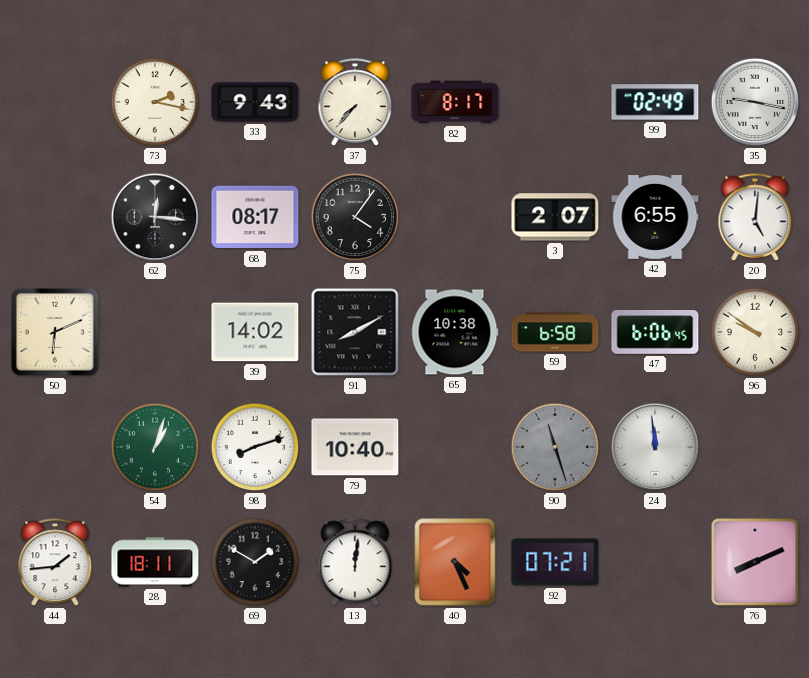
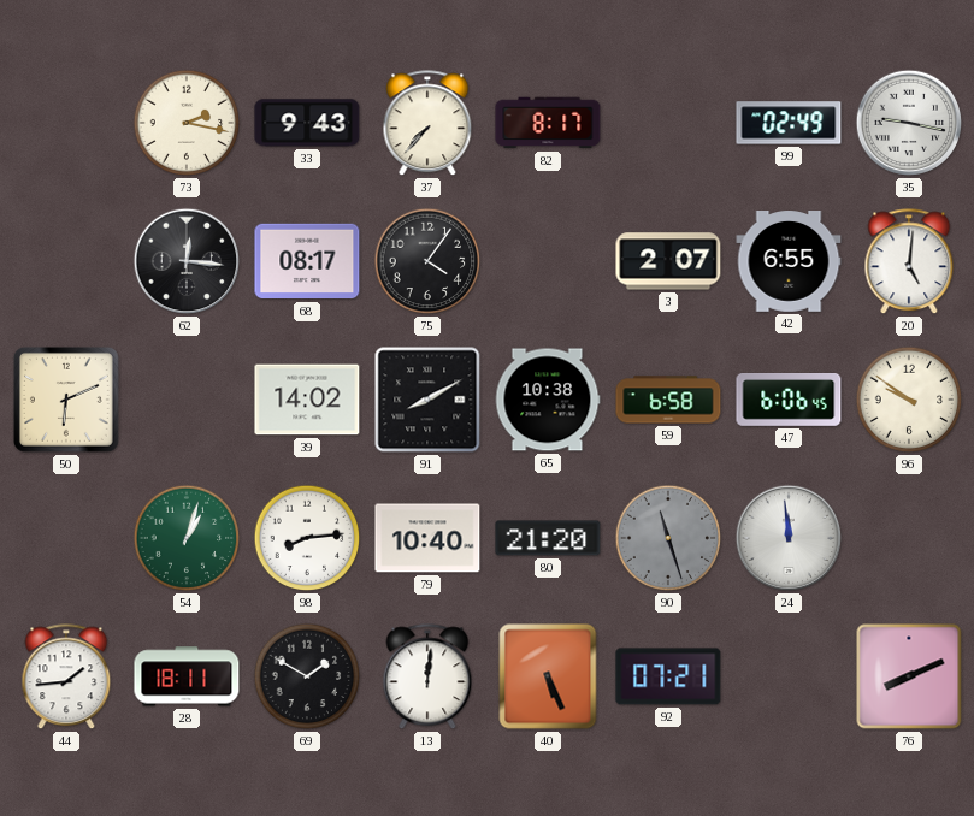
98: 8:12 -> 8:14
80: none -> 21:20
40: 4:26 -> 5:26
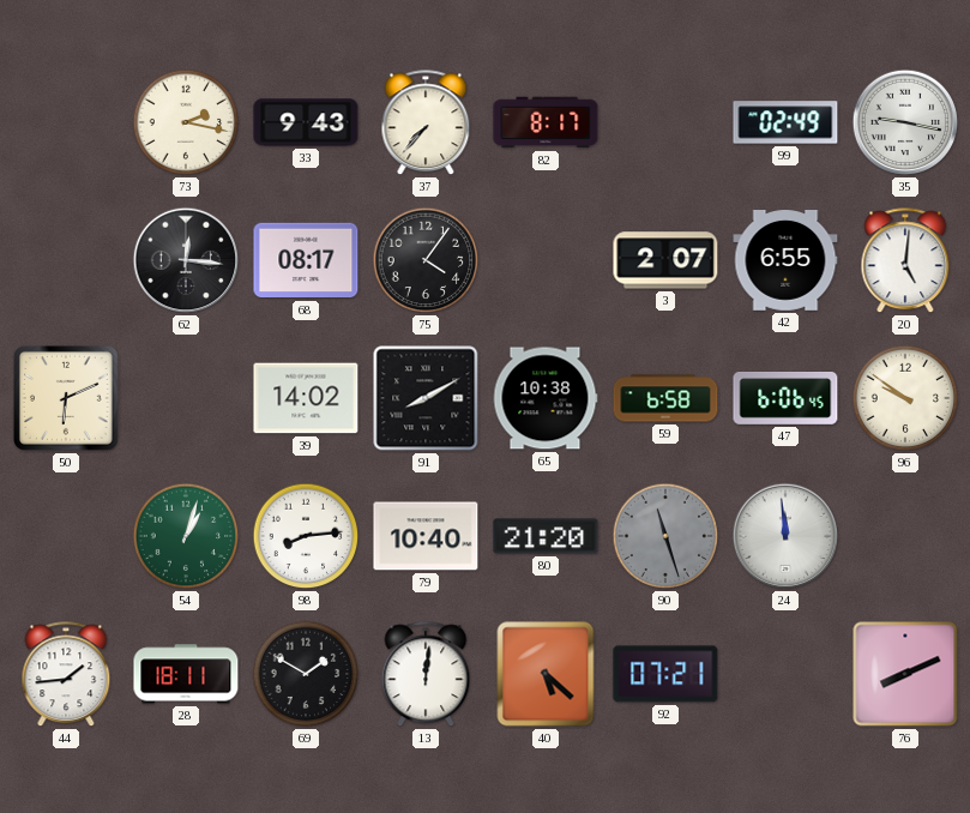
40: 5:26 -> 5:22
